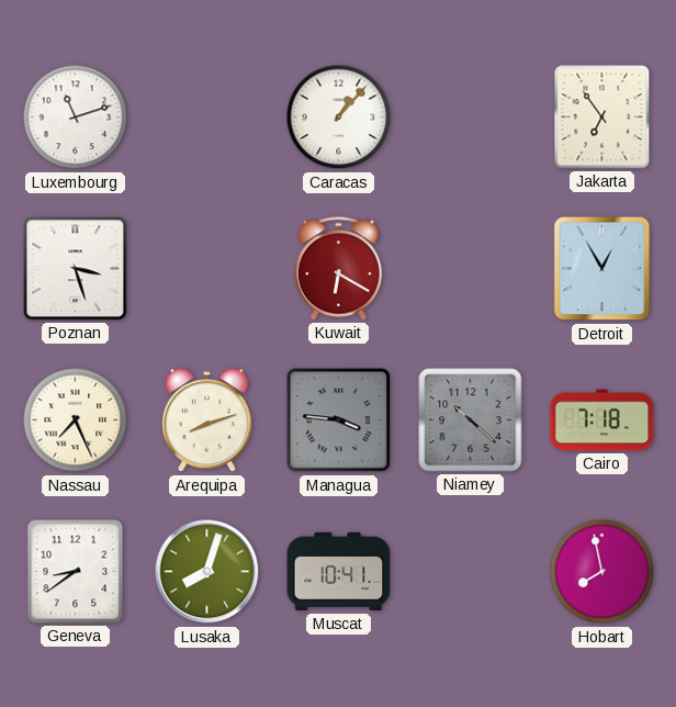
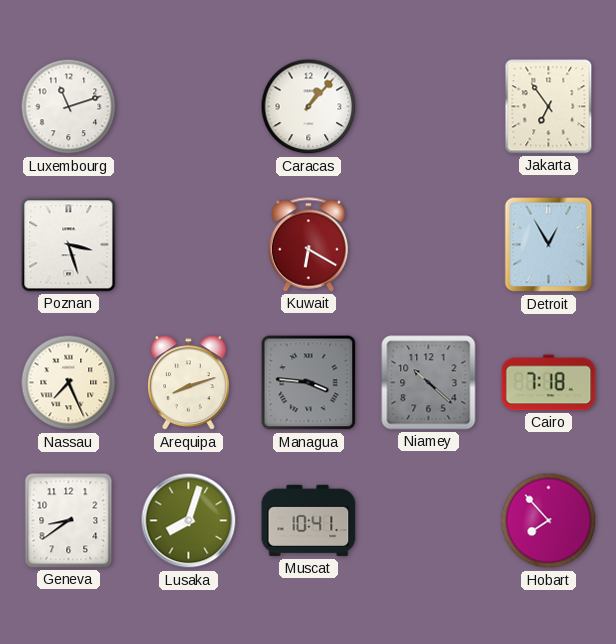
Hobart: 7:58 -> 7:53
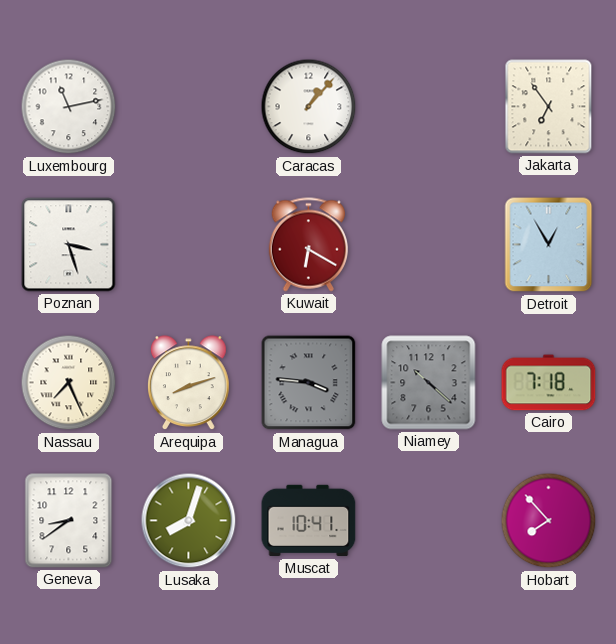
Luxembourg: 11:12 -> 11:13
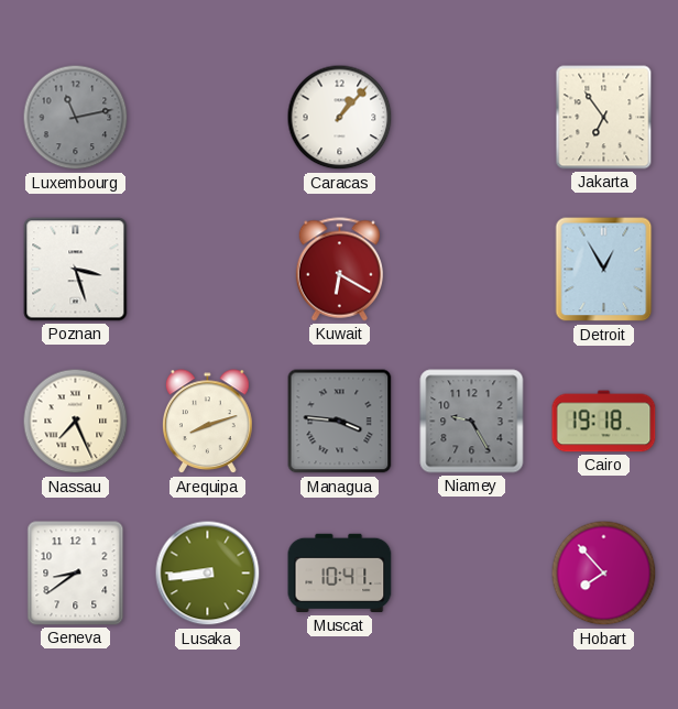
Luxembourg dial: white -> grey
Niamey: 10:22 -> 9:25
Cairo: 7:18 -> 19:18
Lusaka: 8:03 -> 8:44
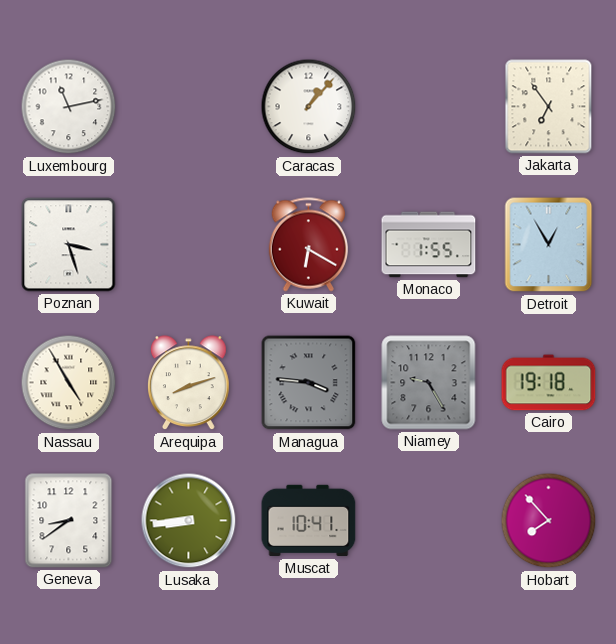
Luxembourg dial: grey -> white
Monaco: none -> 1:55
Nassau: 7:26 -> 4:55
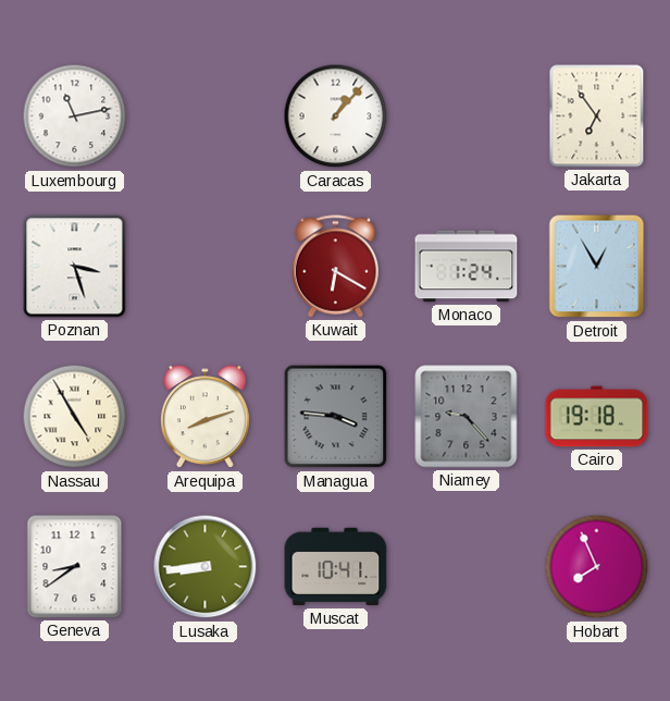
Monaco: 1:55 -> 1:24
Niamey: 9:25 -> 9:23
Hobart: 7:53 -> 7:56
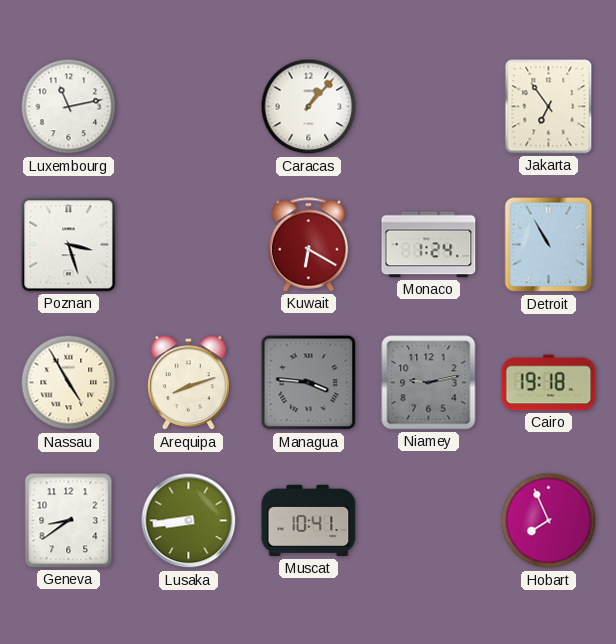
Detroit: 12:55 -> 10:55
Niamey: 9:23 -> 9:13
